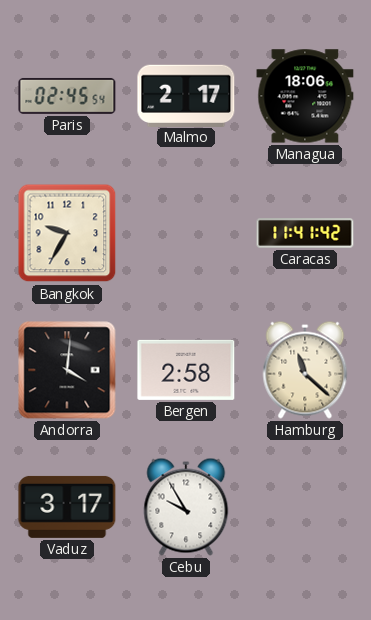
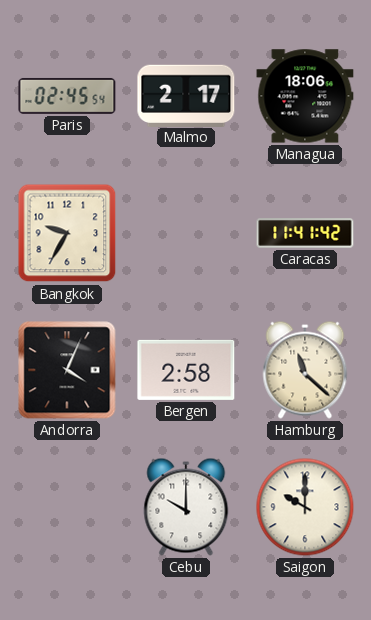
Andorra: 4:01 -> 4:04
Vaduz: 3:17 -> none
Cebu: 9:55 -> 10:00
Saigon: none -> 10:00
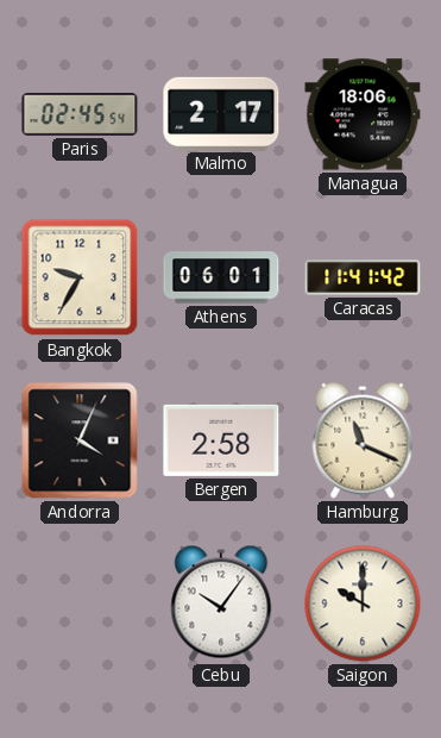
Athens: none -> 06:01
Hamburg: 11:22 -> 11:19
Cebu: 10:00 -> 10:06
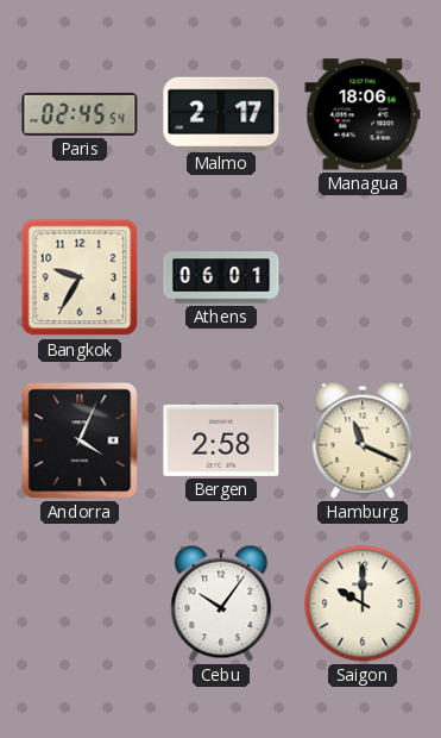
Caracas: 11:41 -> none
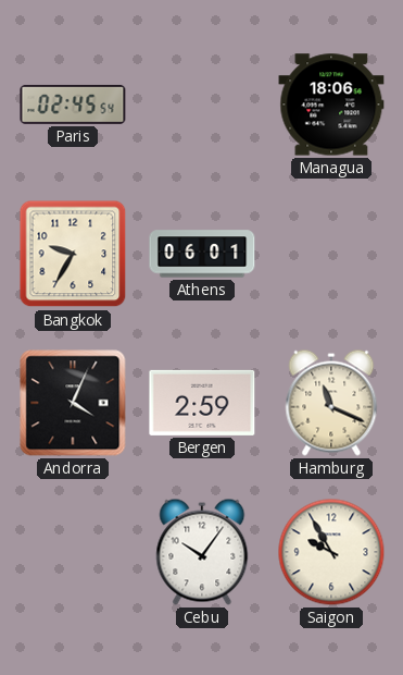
Malmo: 2:17 -> none
Bergen: 2:58 -> 2:59
Saigon: 10:00 -> 9:55
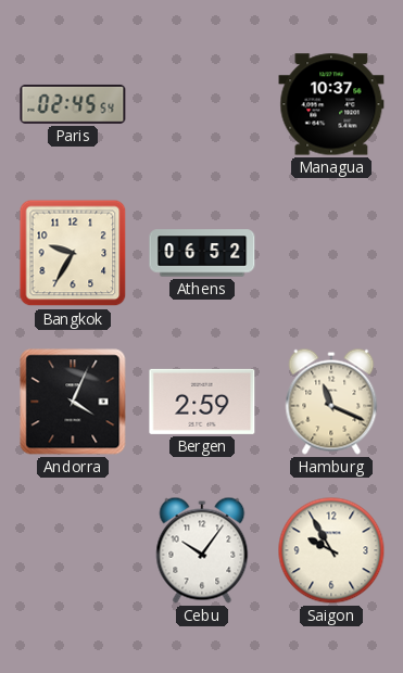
Managua: 18:06 -> 10:37
Athens: 06:01 -> 06:52
